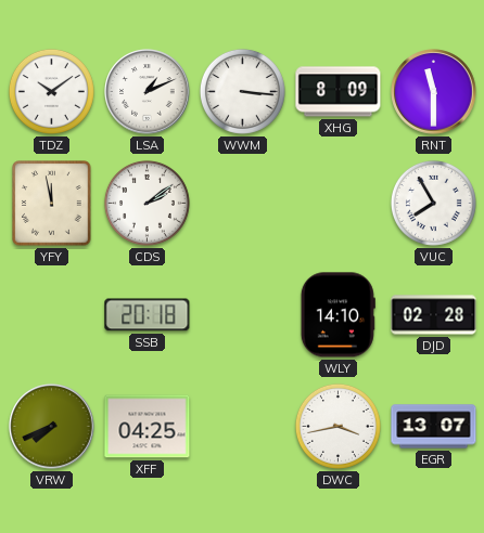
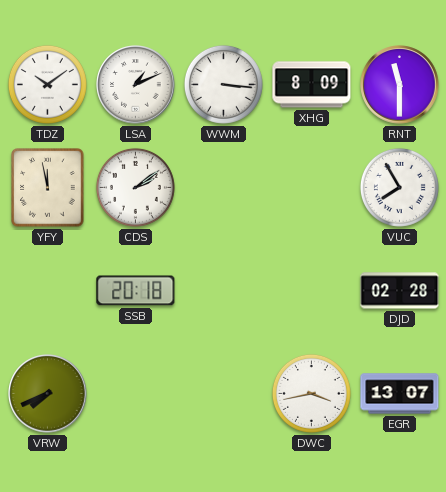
WLY: 14:10 -> none
XFF: 04:25 -> none
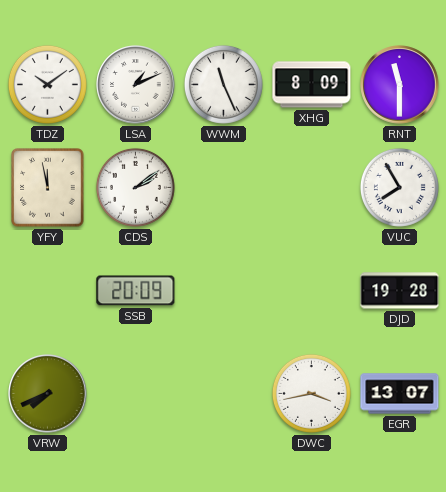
WWM: 3:16 -> 11:26
SSB: 20:18 -> 20:09
DJD: 02:28 -> 19:28
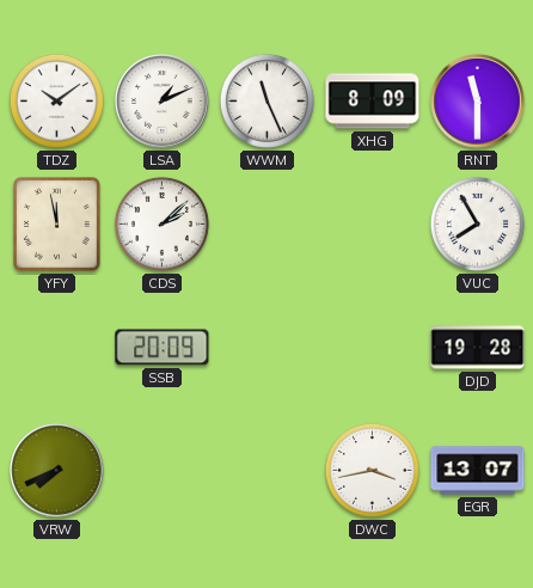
CDS: 2:09 -> 2:08
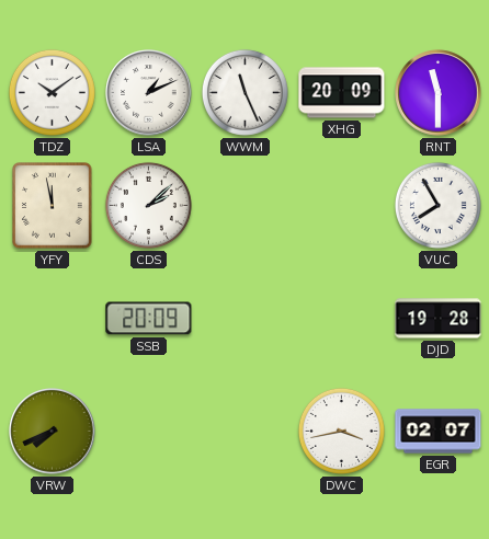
XHG: 8:09 -> 20:09
EGR: 13:07 -> 02:07
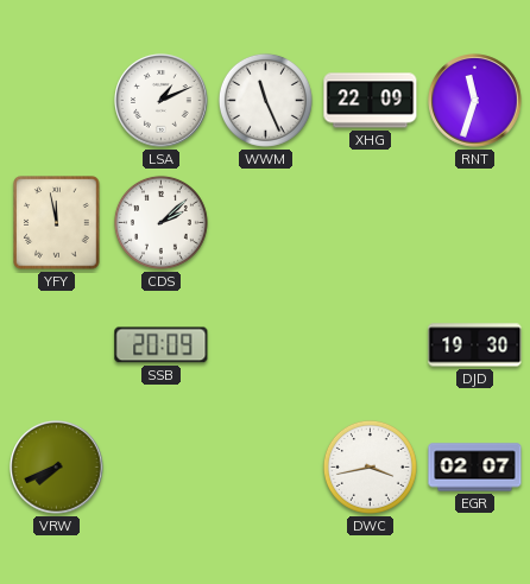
TDZ: 10:09 -> none
XHG: 20:09 -> 22:09
RNT: 11:30 -> 11:33
VUC: 7:55 -> none
DJD: 19:28 -> 19:30
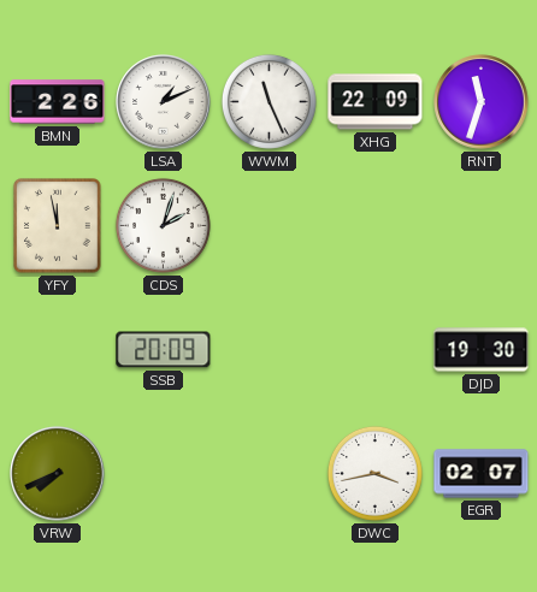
BMN: none -> 2:26
CDS: 2:08 -> 2:03
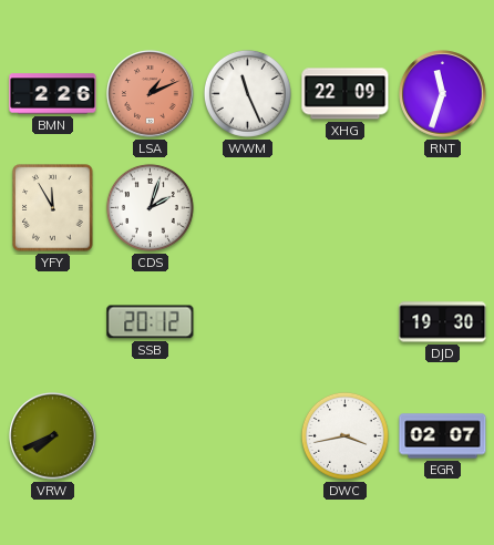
LSA dial: white -> salmon
YFY: 11:58 -> 11:55
SSB: 20:09 -> 20:12
